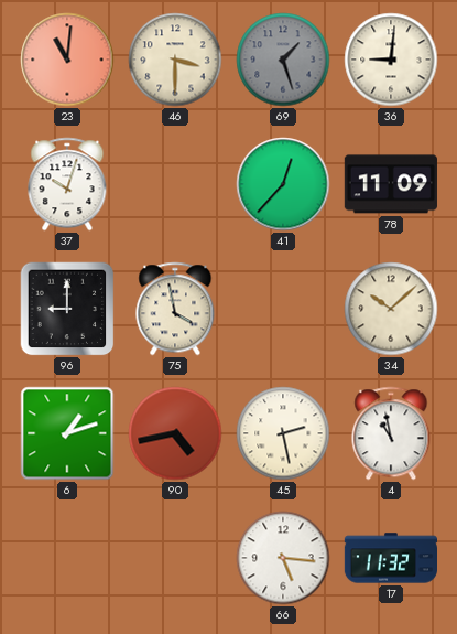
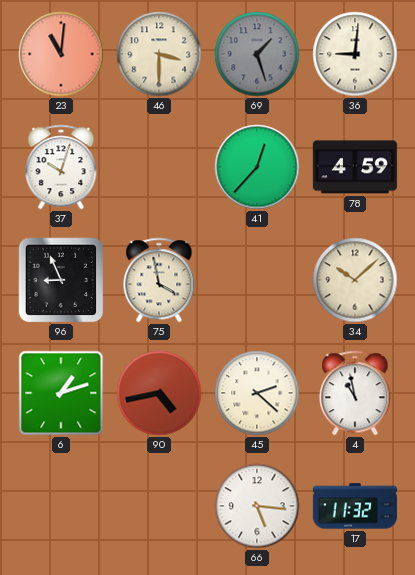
78: 11:09 -> 4:59
96: 9:00 -> 8:56
45: 2:28 -> 2:22
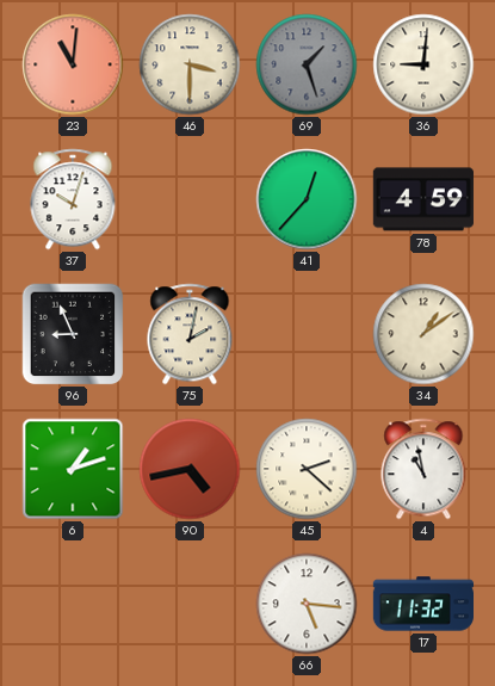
75: 3:58 -> 2:02
34: 10:08 -> 1:09
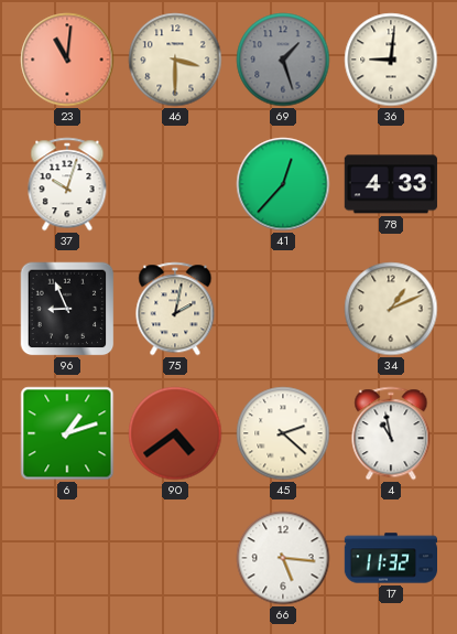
78: 4:59 -> 4:33
34: 1:09 -> 1:11
90: 4:43 -> 4:39
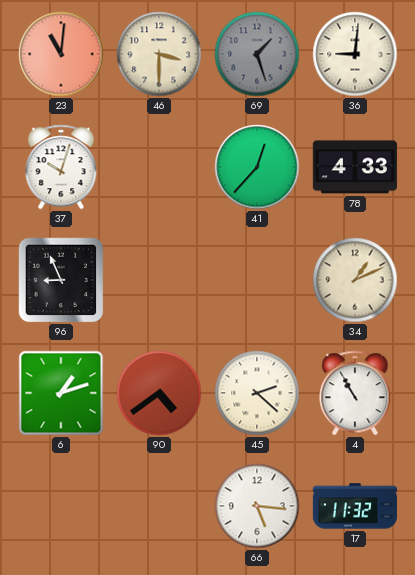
75: 2:02 -> none
4: 10:58 -> 10:55
